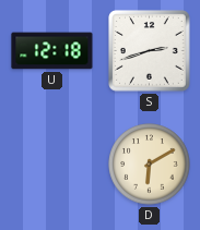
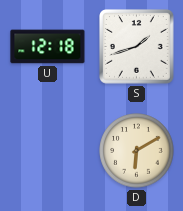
S: 2:42 -> 1:42
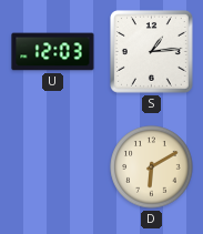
U: 12:18 -> 12:03
S: 1:42 -> 1:14
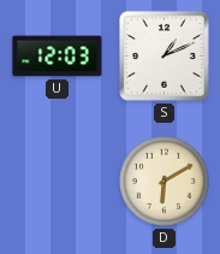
S: 1:14 -> 1:11
